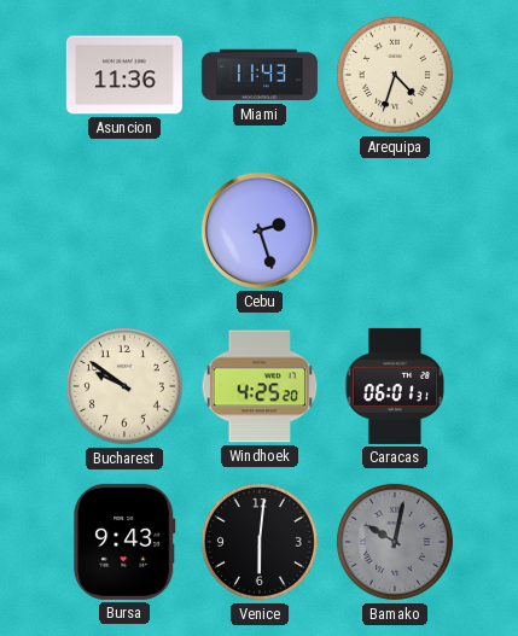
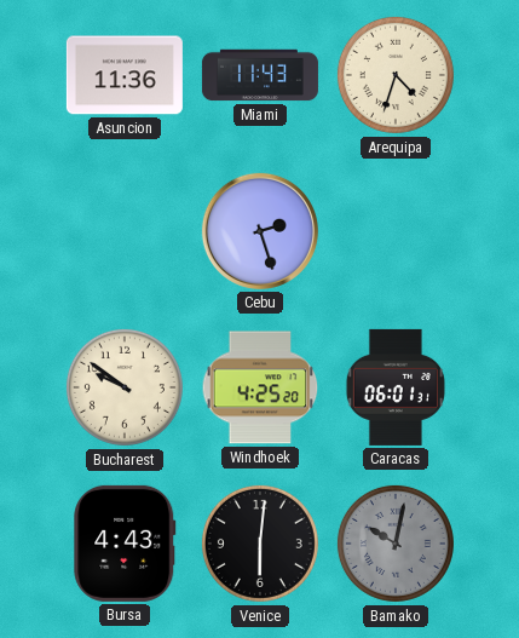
Bursa: 9:43 -> 4:43
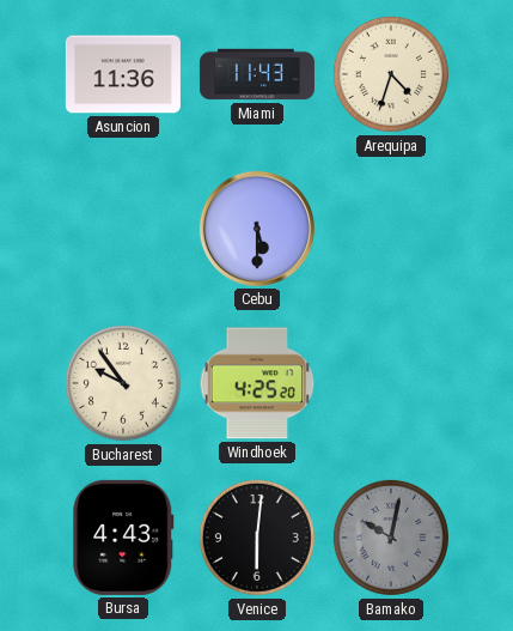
Cebu: 2:27 -> 5:30
Bucharest: 9:51 -> 9:54
Caracas: 06:01 -> none
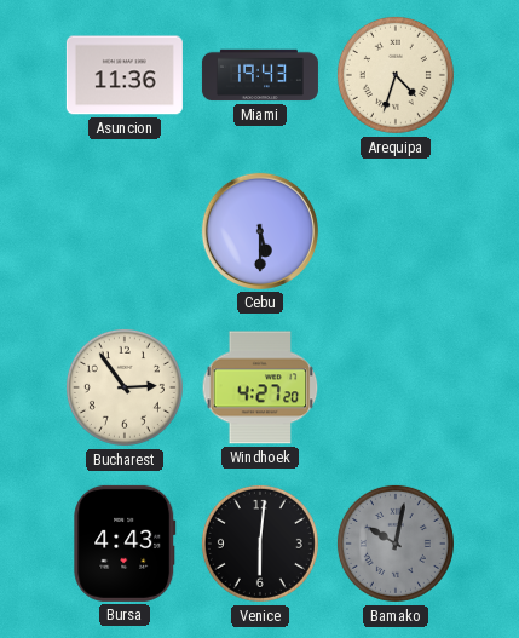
Miami: 11:43 -> 19:43
Bucharest: 9:54 -> 2:54
Windhoek: 4:25 -> 4:27
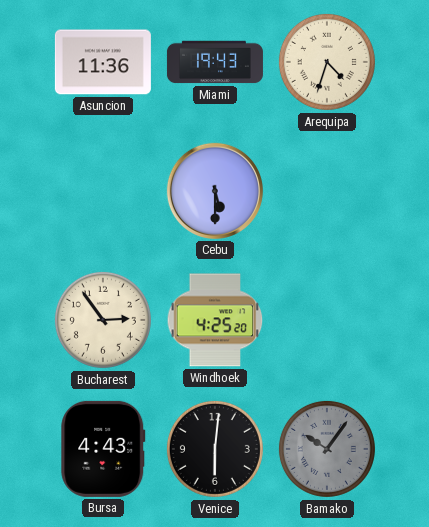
Windhoek: 4:27 -> 4:25
Bamako: 10:02 -> 10:06
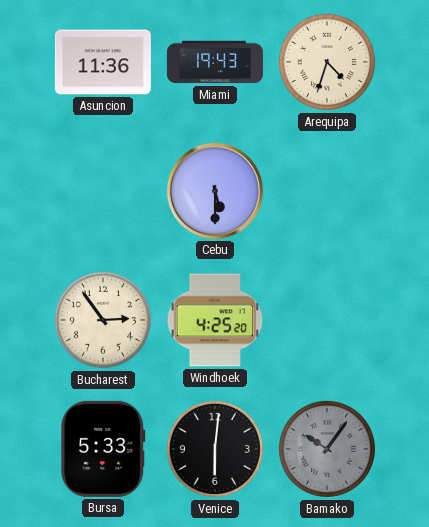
Bursa: 4:43 -> 5:33
